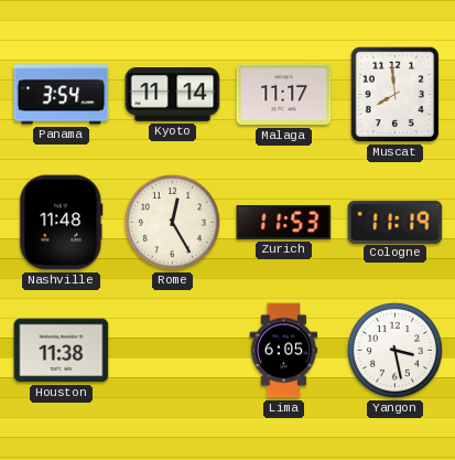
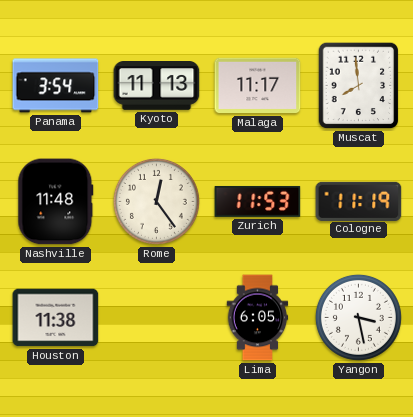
Kyoto: 11:14 -> 11:13
Rome: 12:25 -> 12:24
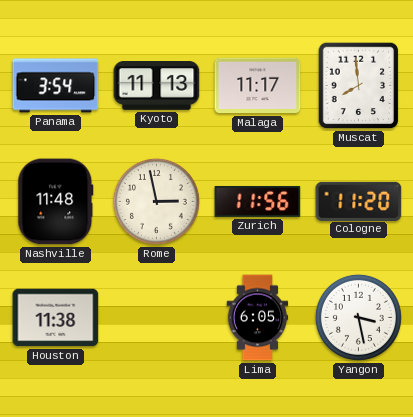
Rome: 12:24 -> 2:58
Zurich: 11:53 -> 11:56
Cologne: 11:19 -> 11:20
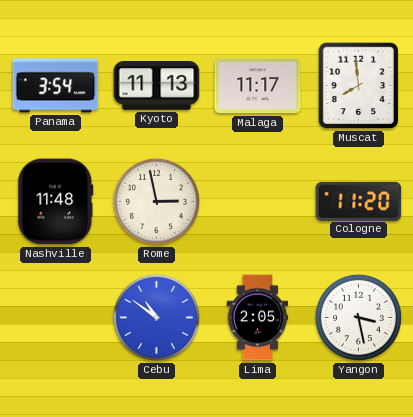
Zurich: 11:56 -> none
Houston: 11:38 -> none
Cebu: none -> 10:51
Lima: 6:05 -> 2:05
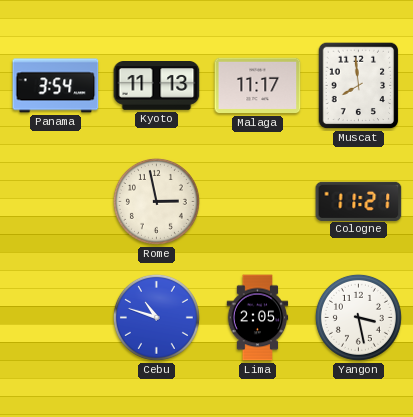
Nashville: 11:48 -> none
Cologne: 11:20 -> 11:21
Cebu: 10:51 -> 10:48
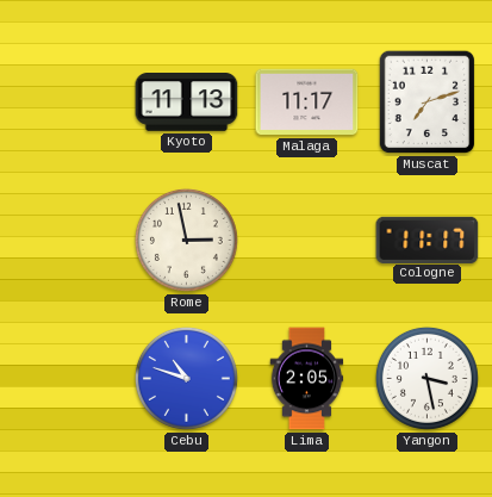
Panama: 3:54 -> none
Muscat: 7:59 -> 7:12
Cologne: 11:21 -> 11:17
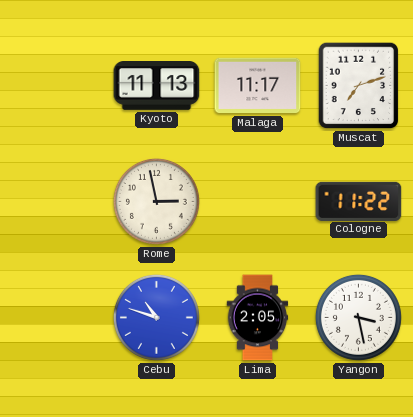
Cologne: 11:17 -> 11:22
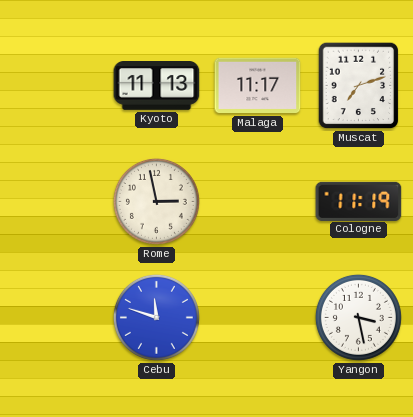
Cologne: 11:22 -> 11:19
Cebu: 10:48 -> 11:48
Lima: 2:05 -> none
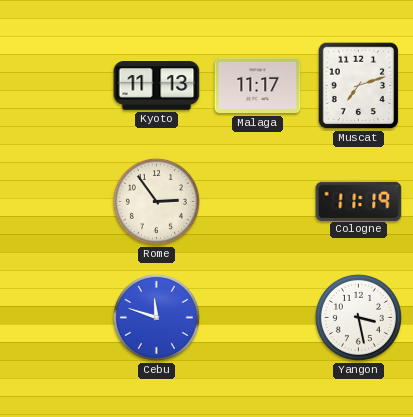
Rome: 2:58 -> 2:54
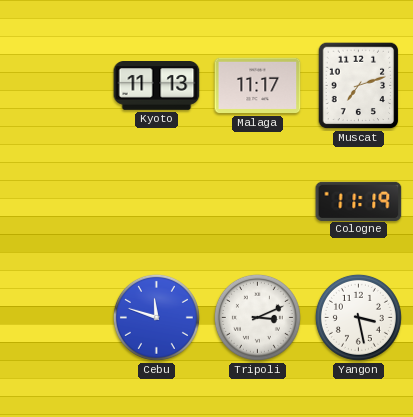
Rome: 2:54 -> none
Tripoli: none -> 3:11
